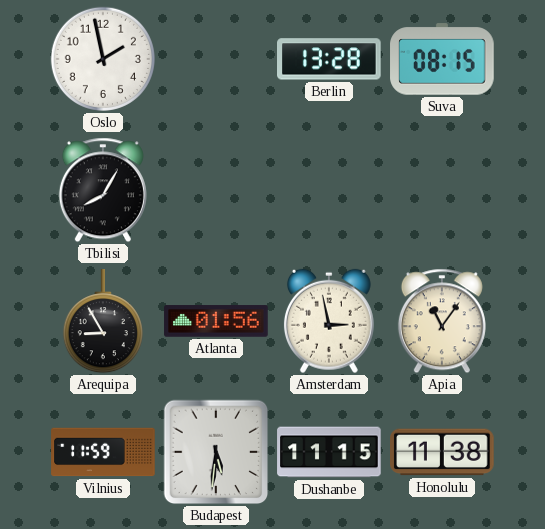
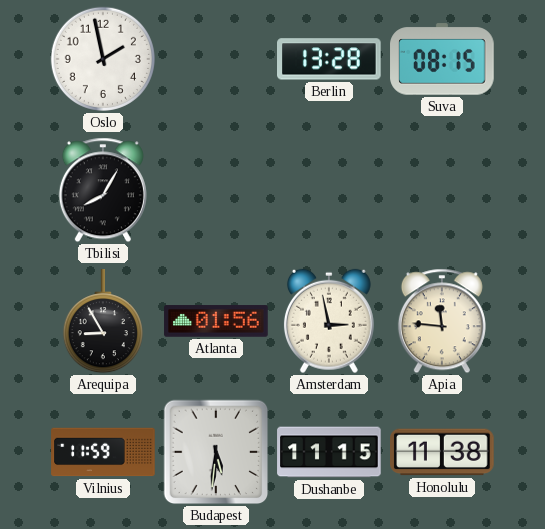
Apia: 11:06 -> 11:46
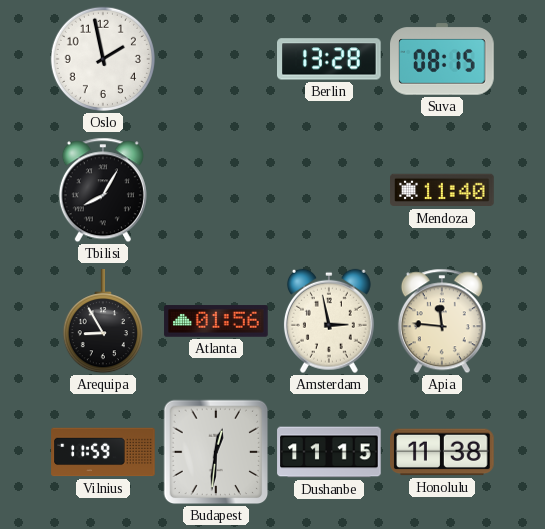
Mendoza: none -> 11:40
Budapest: 5:31 -> 12:31
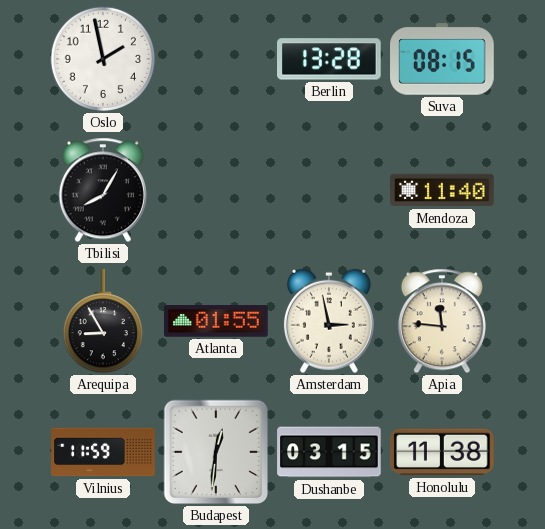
Atlanta: 01:56 -> 01:55
Dushanbe: 11:15 -> 03:15
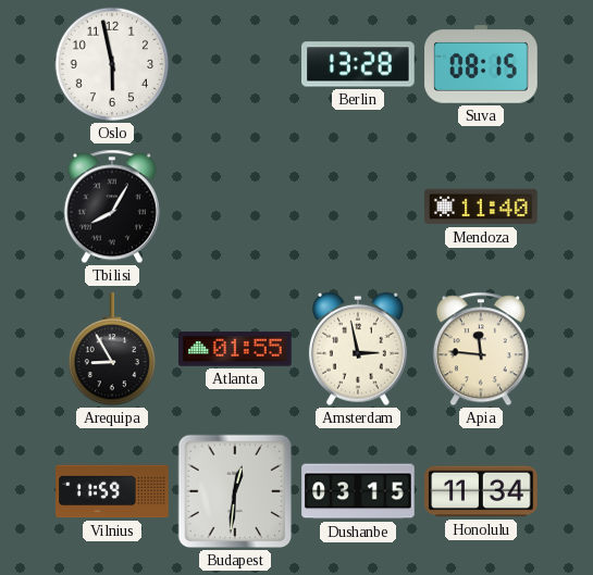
Oslo: 1:58 -> 5:58
Honolulu: 11:38 -> 11:34
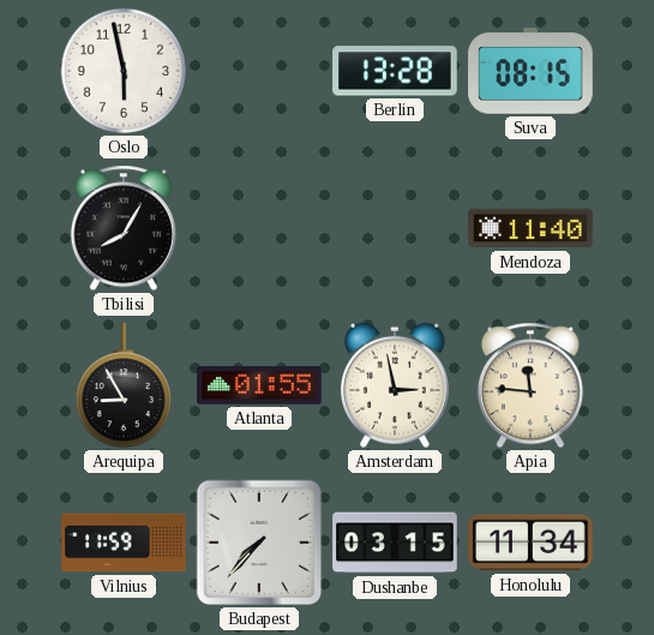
Budapest: 12:31 -> 7:37
